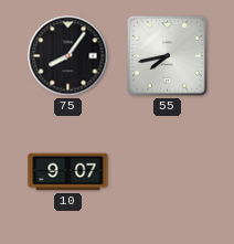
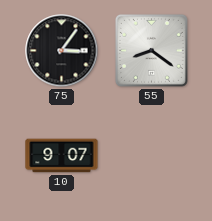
75: 8:06 -> 3:06
55: 7:43 -> 8:21
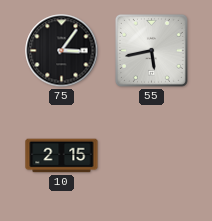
55: 8:21 -> 5:43
10: 9:07 -> 2:15
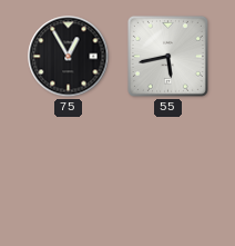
75: 3:06 -> 12:55
10: 2:15 -> none
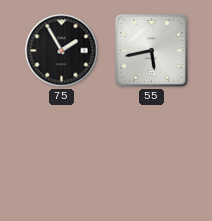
75: 12:55 -> 1:55
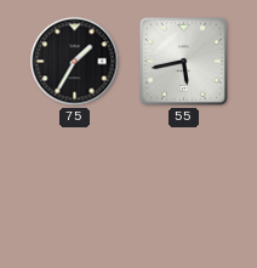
75: 1:55 -> 1:35
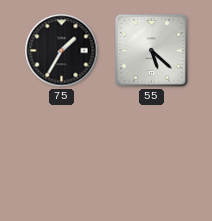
55: 5:43 -> 5:22
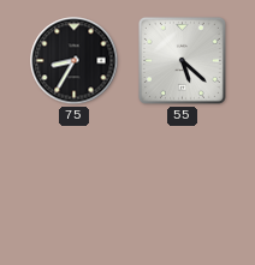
75: 1:35 -> 8:35
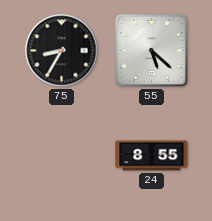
24: none -> 8:55
